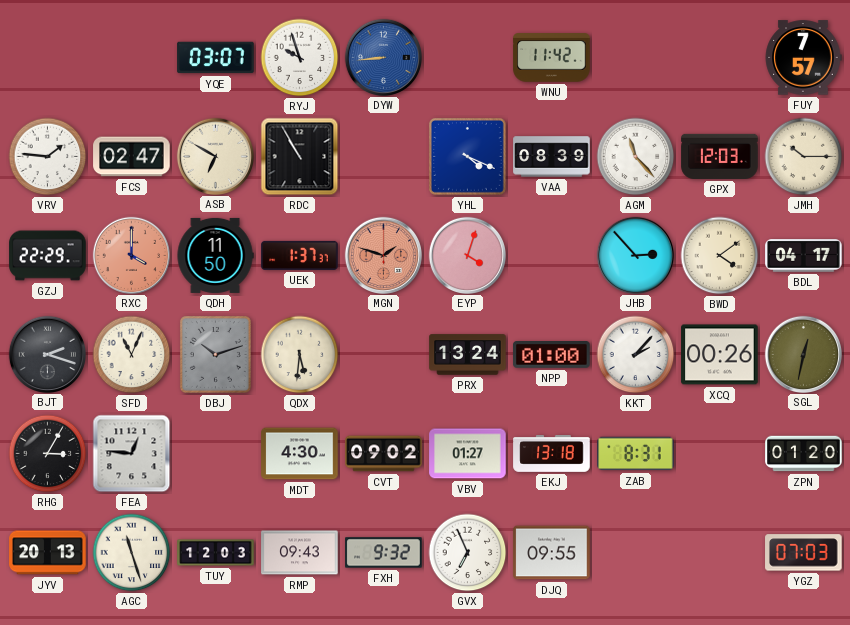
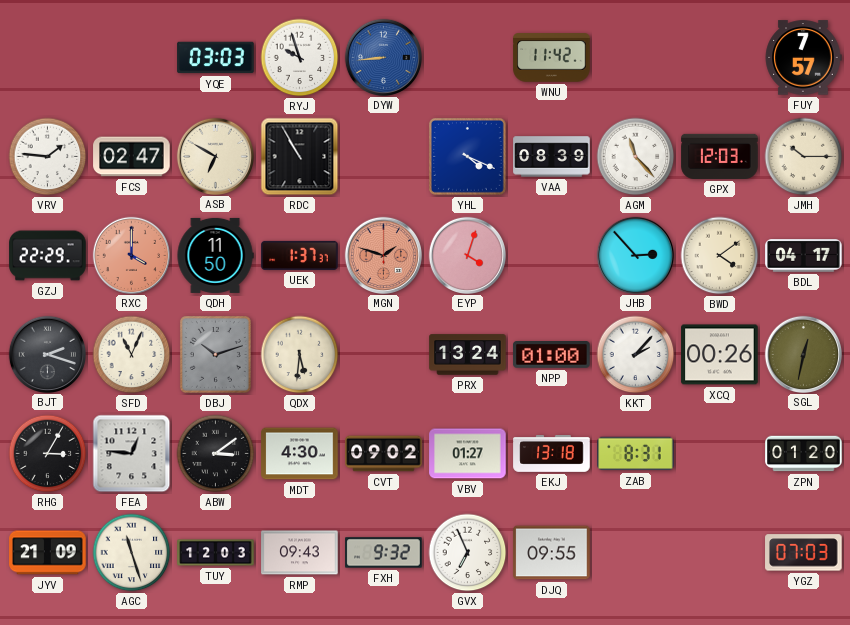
YQE: 03:07 -> 03:03
ABW: none -> 3:09
JYV: 20:13 -> 21:09
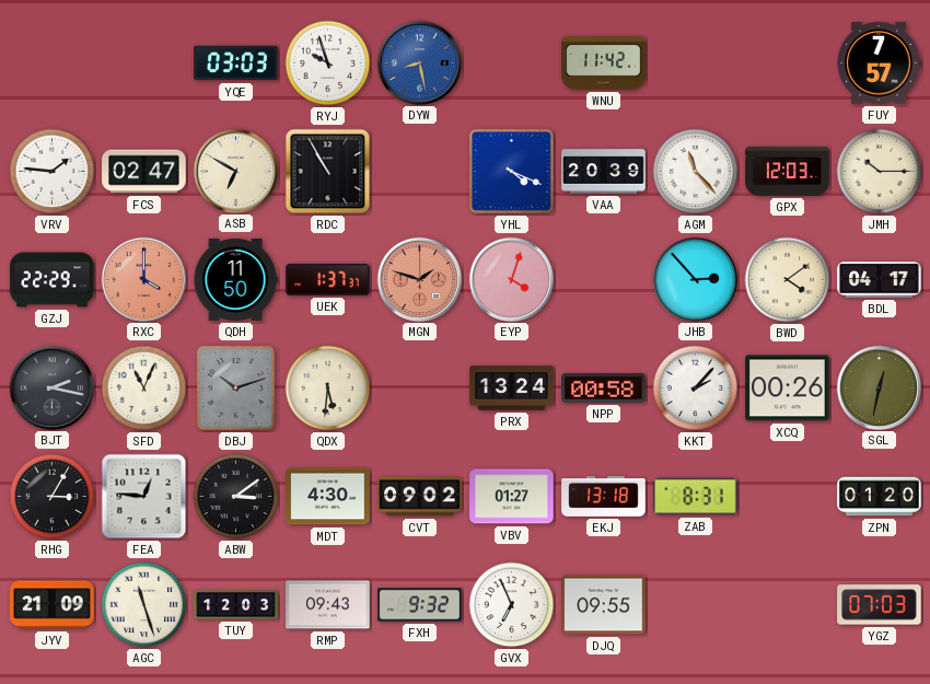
DYW: 8:44 -> 8:28
VAA: 08:39 -> 20:39
BJT: 2:18 -> 2:17
NPP: 01:00 -> 00:58
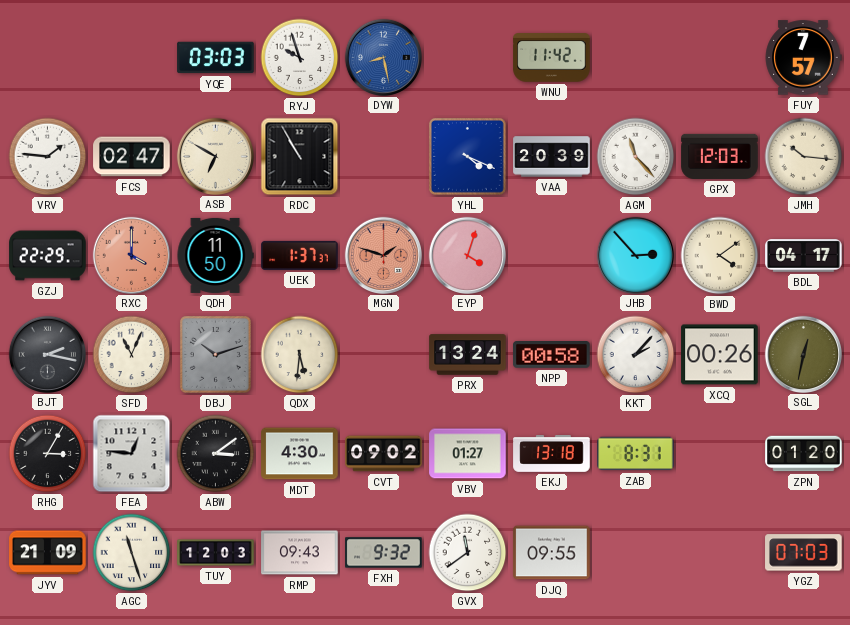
JMH: 10:15 -> 10:16
GVX: 6:56 -> 11:39
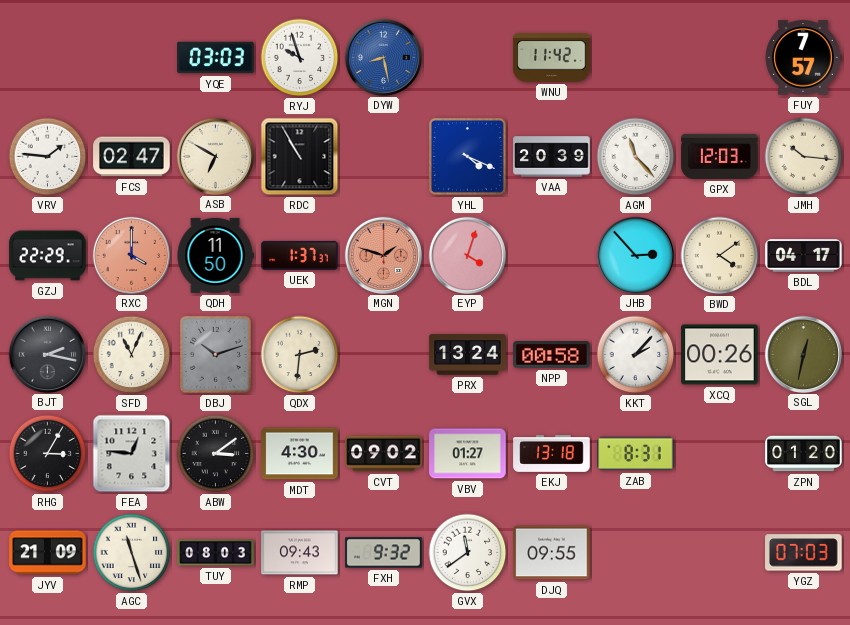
QDX: 5:31 -> 2:31
TUY: 12:03 -> 08:03
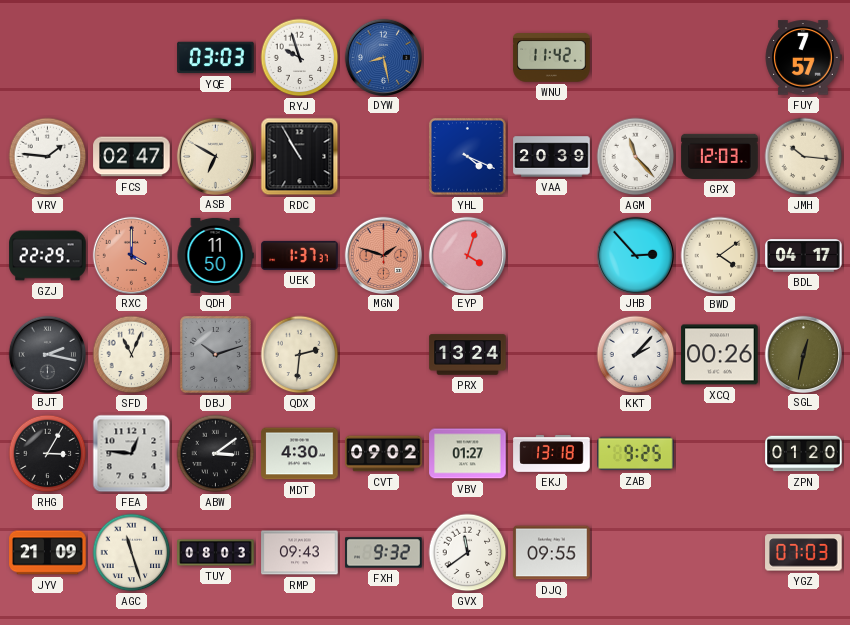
NPP: 00:58 -> none
ZAB: 8:31 -> 9:25
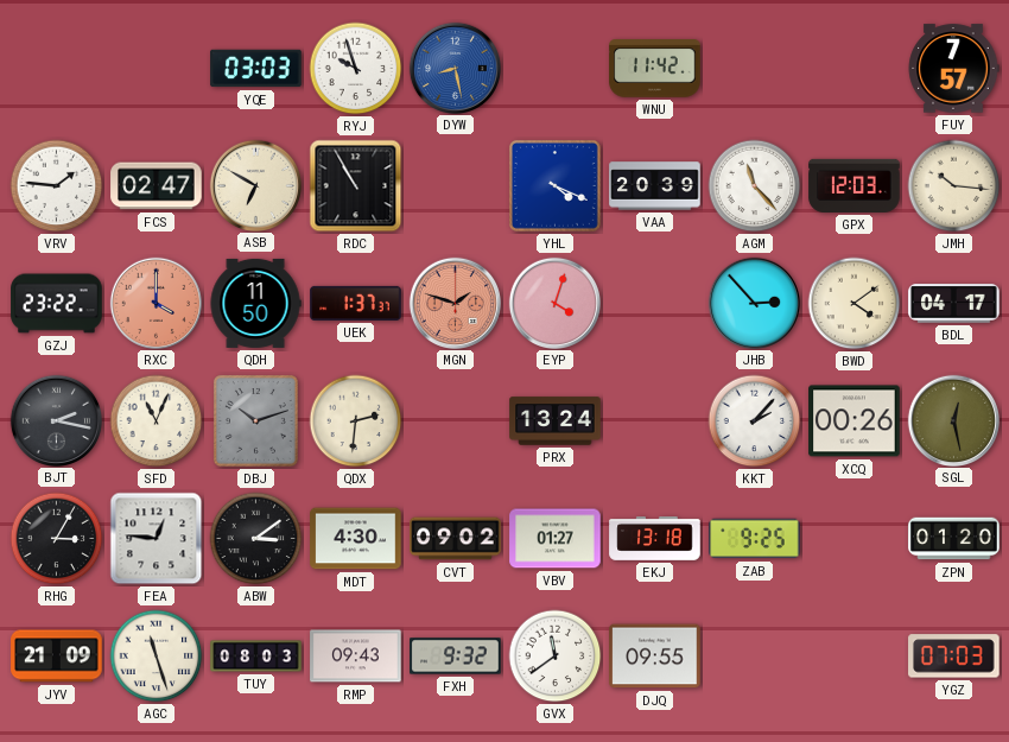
GZJ: 22:29 -> 23:22
SGL: 12:32 -> 12:28
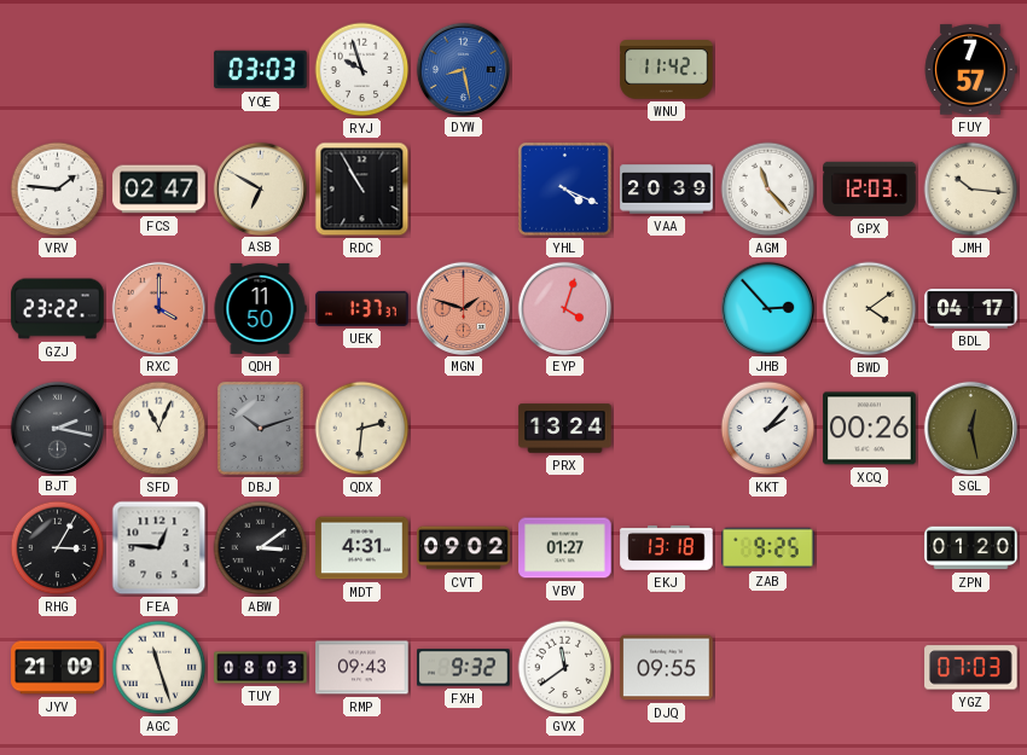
MDT: 4:30 -> 4:31
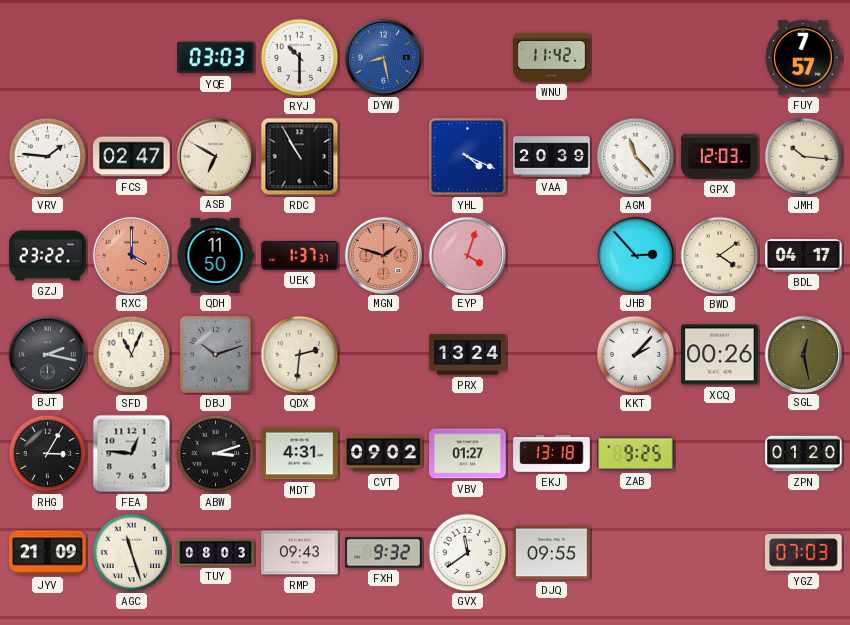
RYJ: 9:57 -> 10:30
ABW: 3:09 -> 3:12
